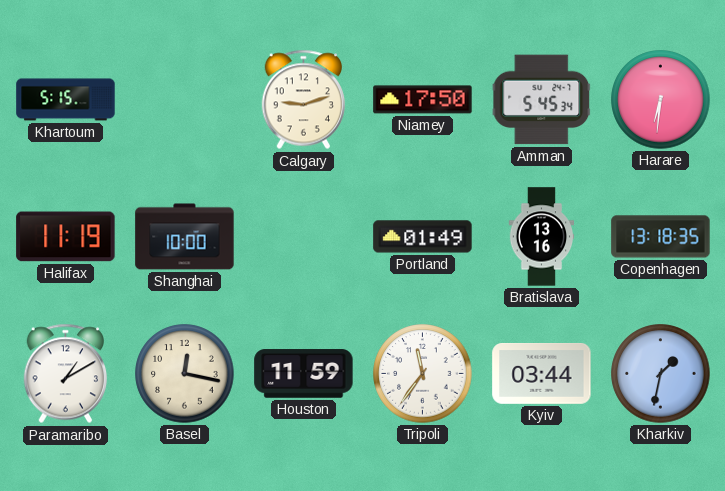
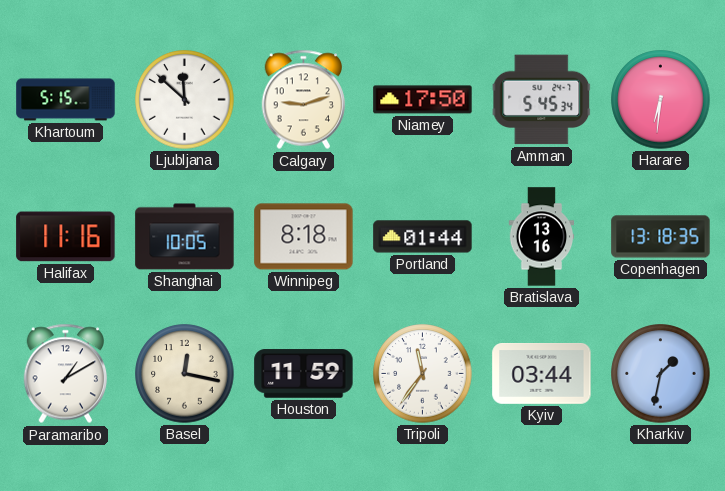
Ljubljana: none -> 11:52
Halifax: 11:19 -> 11:16
Shanghai: 10:00 -> 10:05
Winnipeg: none -> 8:18
Portland: 01:49 -> 01:44
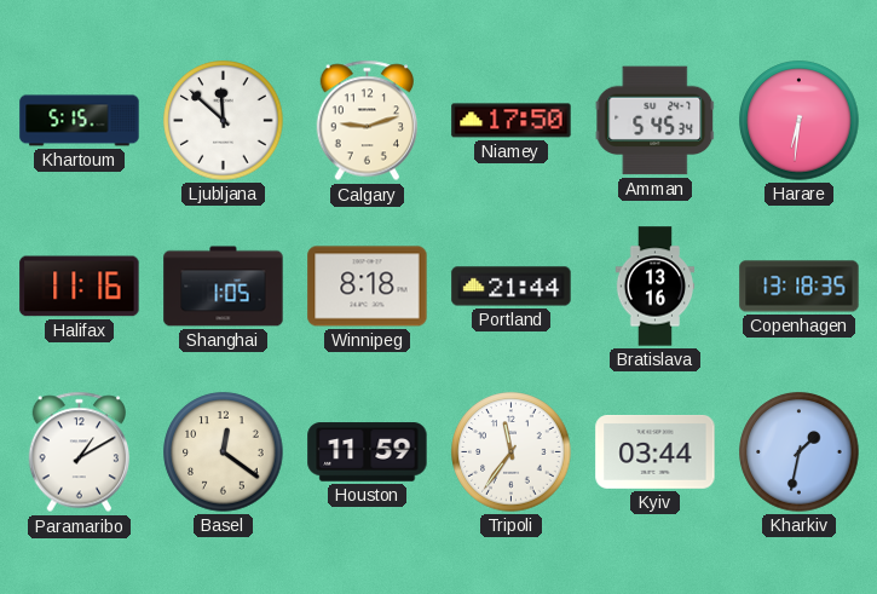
Shanghai: 10:05 -> 1:05
Portland: 01:44 -> 21:44
Basel: 12:17 -> 12:21
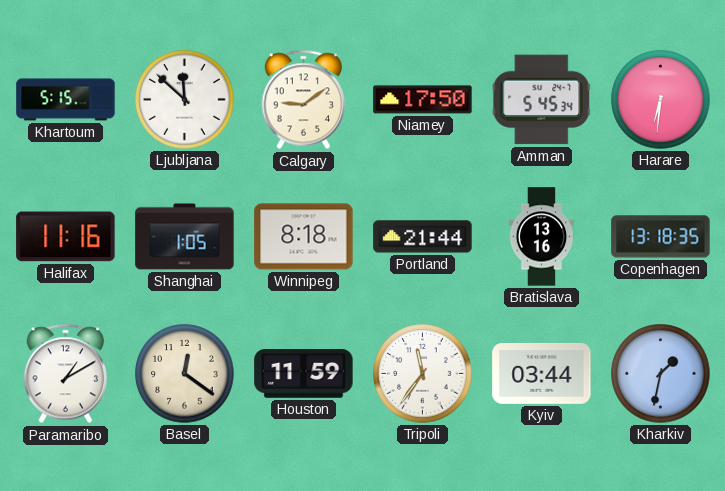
Calgary: 9:12 -> 9:09
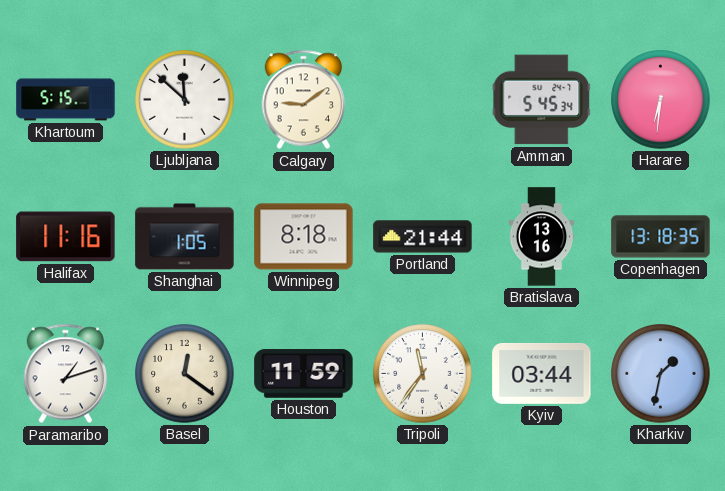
Niamey: 17:50 -> none
Paramaribo: 1:10 -> 1:12
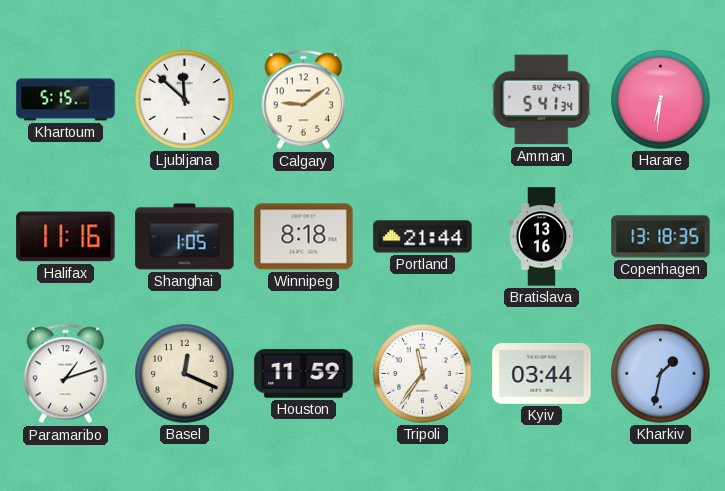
Amman: 5:45 -> 5:41
Basel: 12:21 -> 12:19
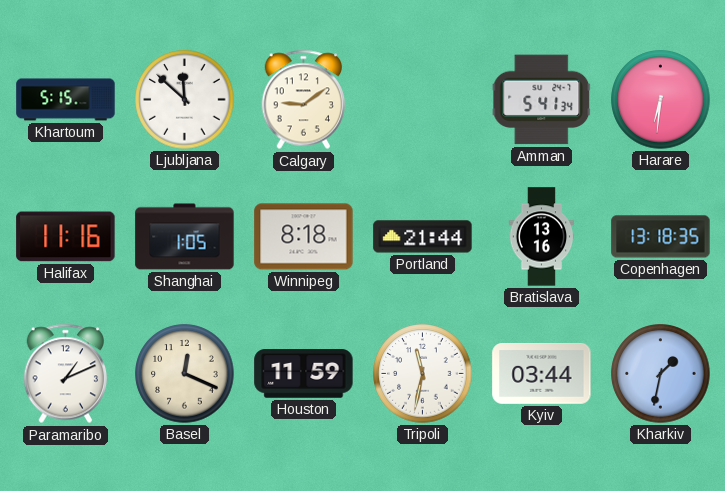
Paramaribo: 1:12 -> 1:11
Tripoli: 11:36 -> 11:32
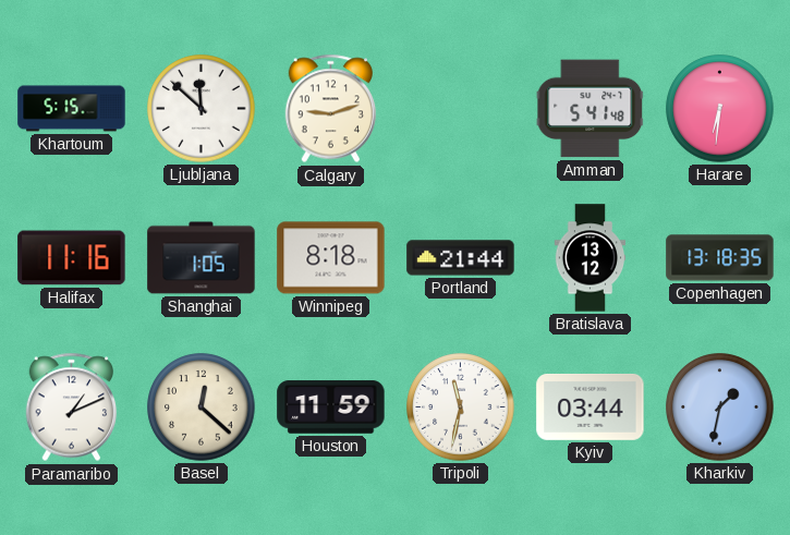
Calgary: 9:09 -> 9:12
Amman: 5:41:34 -> 5:41:48
Bratislava: 13:16 -> 13:12
Basel: 12:19 -> 12:22
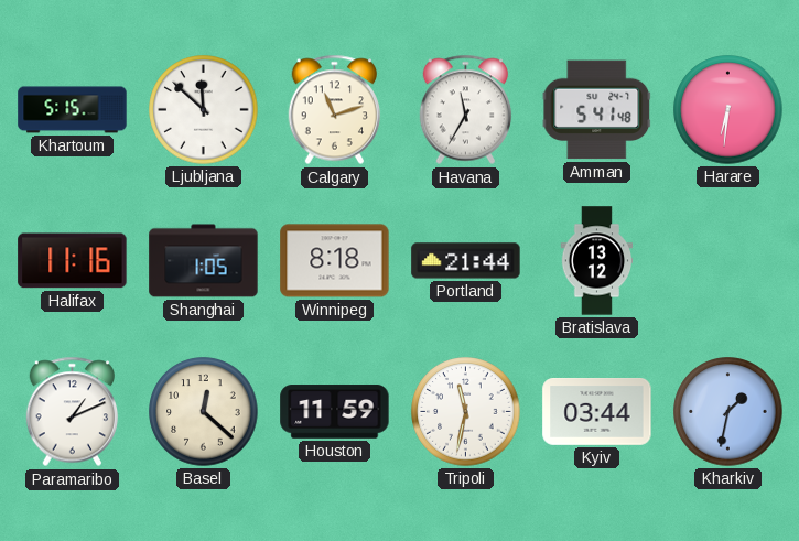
Calgary: 9:12 -> 11:12
Havana: none -> 11:35
Copenhagen: 13:18 -> none
